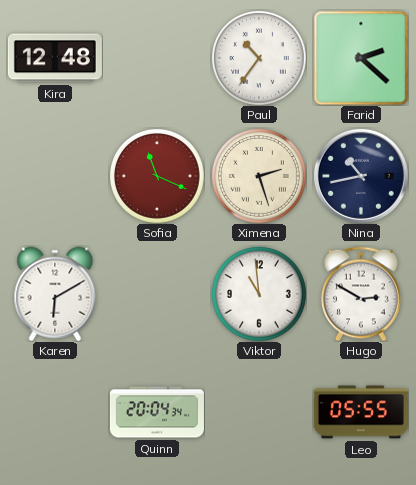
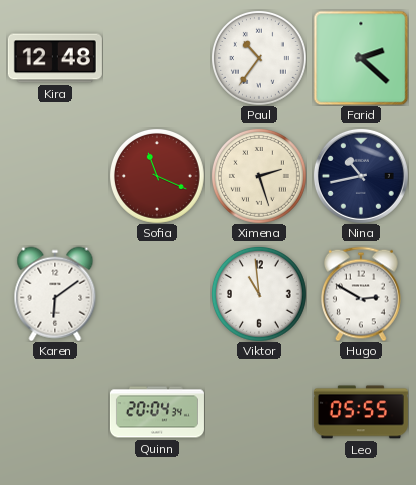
Karen: 6:10 -> 6:09
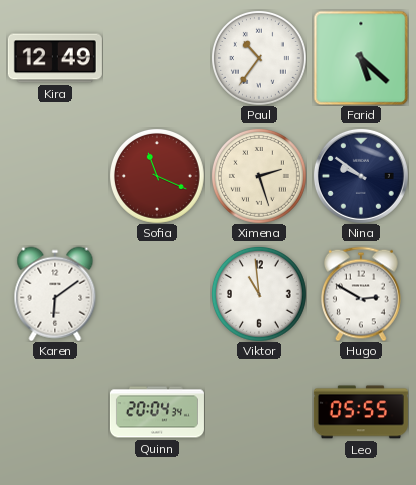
Kira: 12:48 -> 12:49
Farid: 2:22 -> 5:22
Nina: 10:43 -> 9:51
